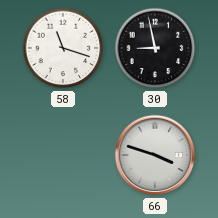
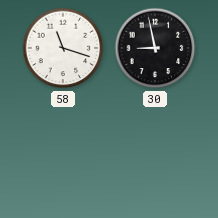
66: 3:48 -> none
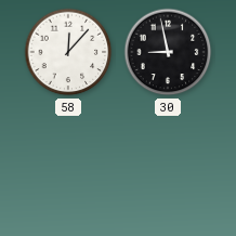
58: 11:18 -> 12:07
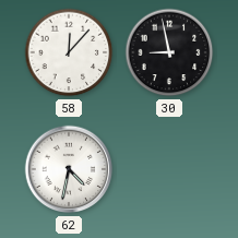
62: none -> 4:32
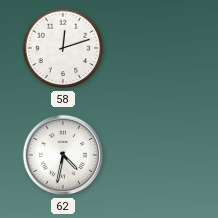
58: 12:07 -> 12:12
30: 8:58 -> none
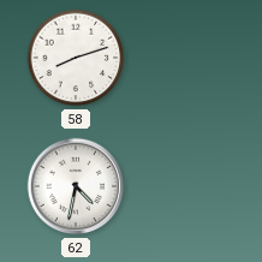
58: 12:12 -> 8:12
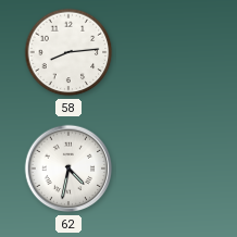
58: 8:12 -> 8:14
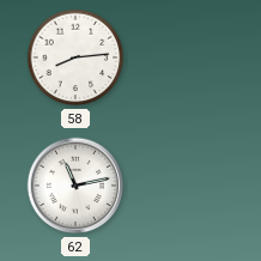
62: 4:32 -> 11:13
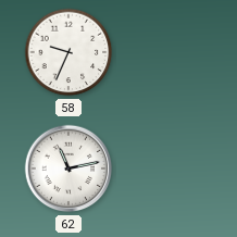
58: 8:14 -> 9:34
